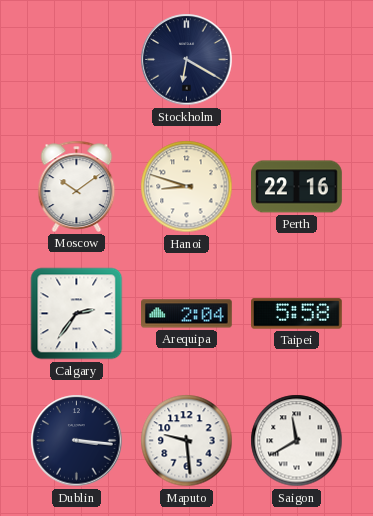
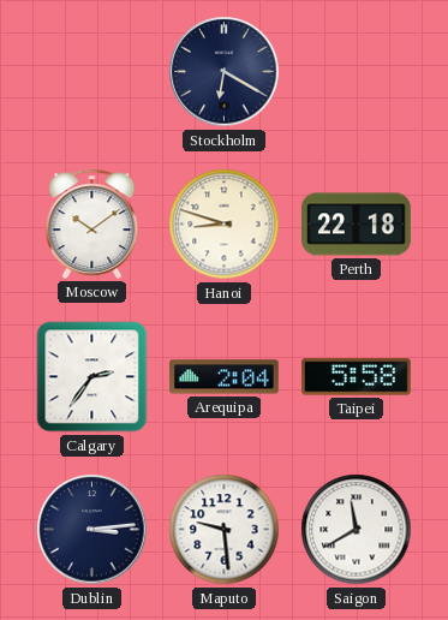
Perth: 22:16 -> 22:18
Dublin: 3:16 -> 3:14
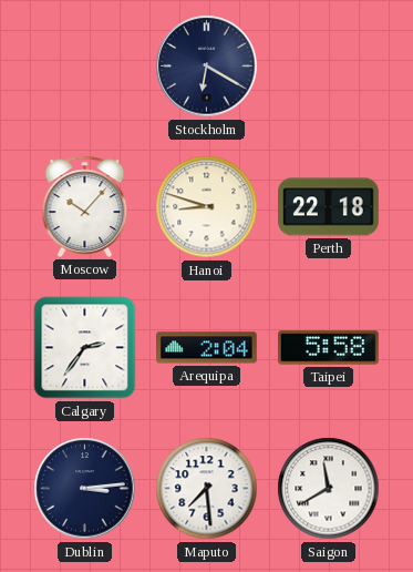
Moscow: 10:09 -> 10:07
Maputo: 9:29 -> 7:29
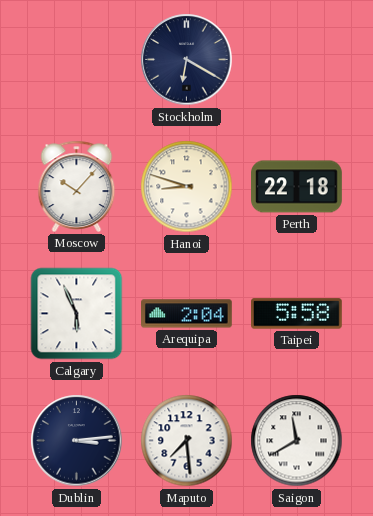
Calgary: 2:36 -> 5:56
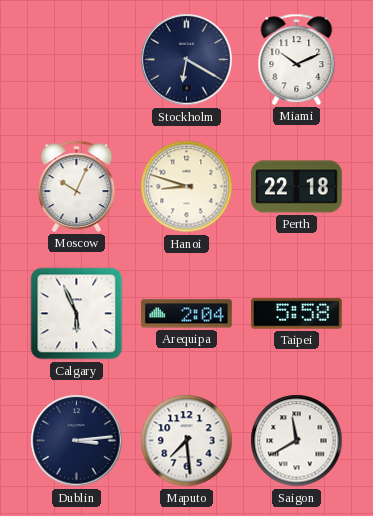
Miami: none -> 10:11
Moscow: 10:07 -> 10:04
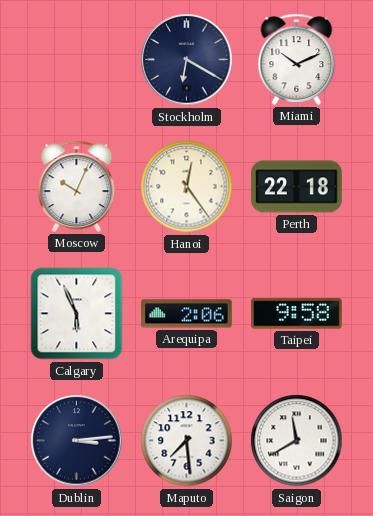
Hanoi: 8:48 -> 12:24
Arequipa: 2:04 -> 2:06
Taipei: 5:58 -> 9:58
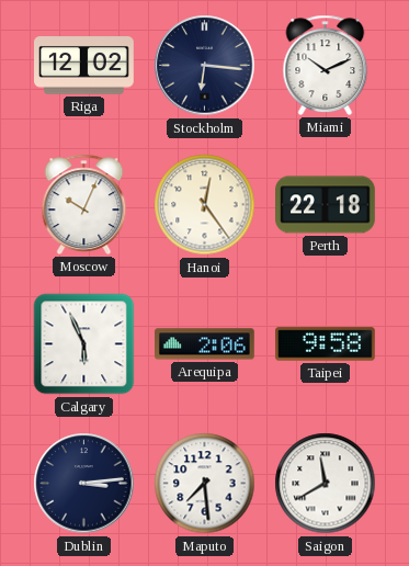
Riga: none -> 12:02
Stockholm: 6:20 -> 6:16
